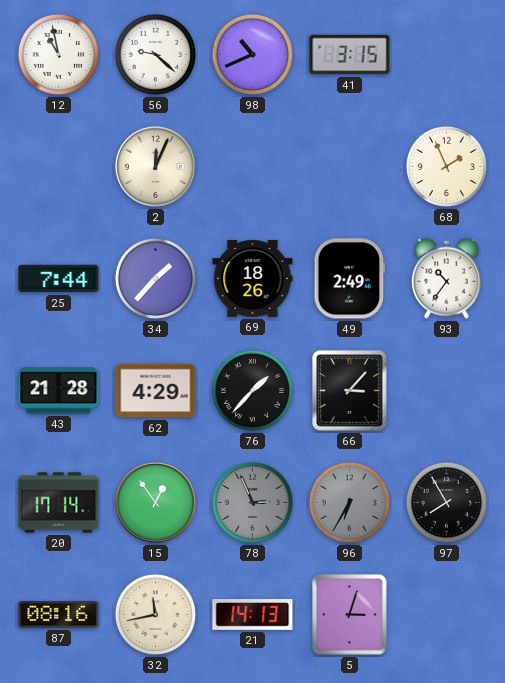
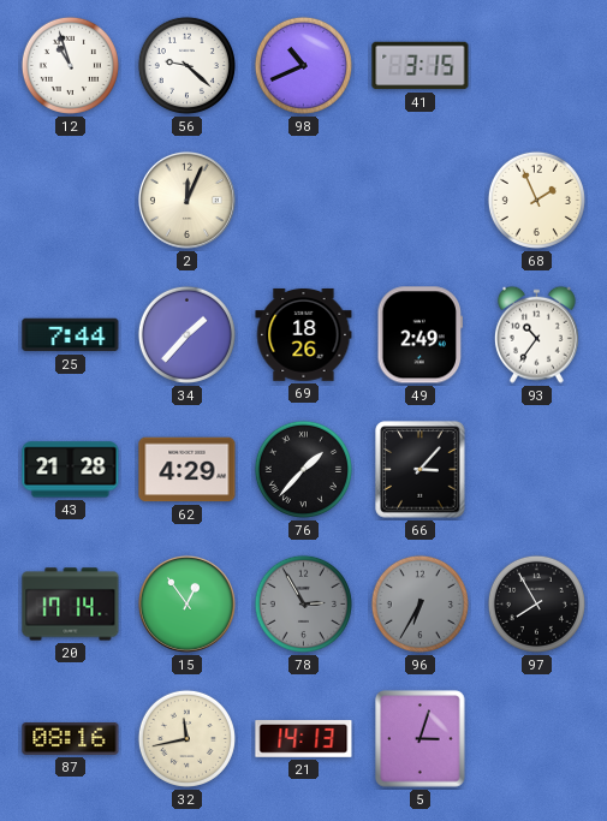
12: 10:58 -> 10:57
78: 2:56 -> 2:55
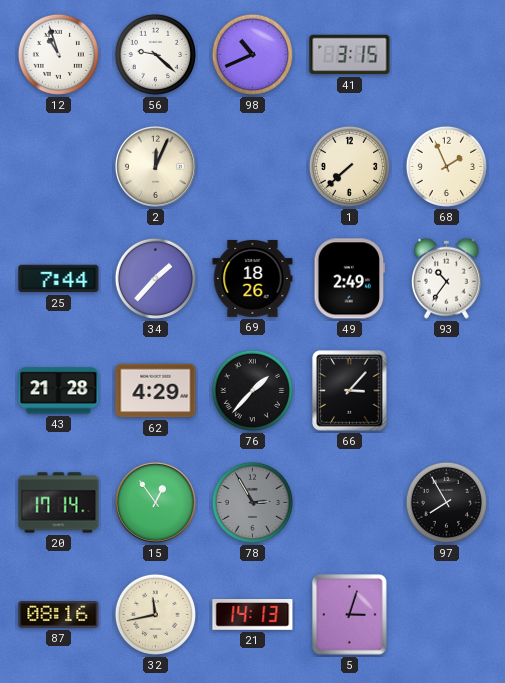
1: none -> 7:38
96: 6:35 -> none
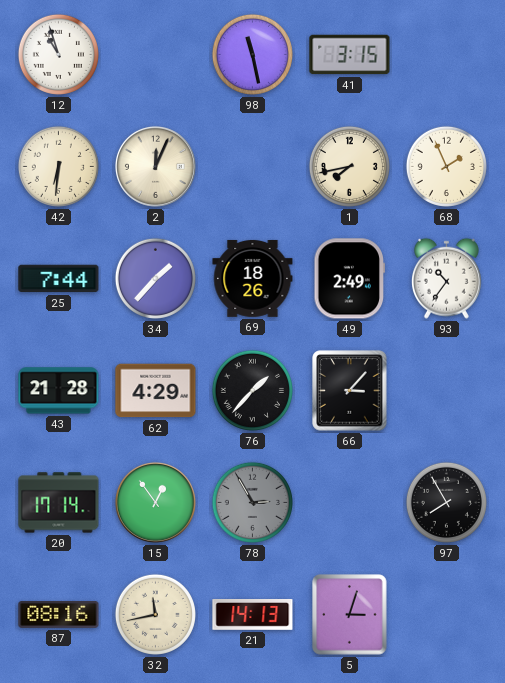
56: 9:22 -> none
98: 10:41 -> 11:28
42: none -> 6:31
1: 7:38 -> 7:43
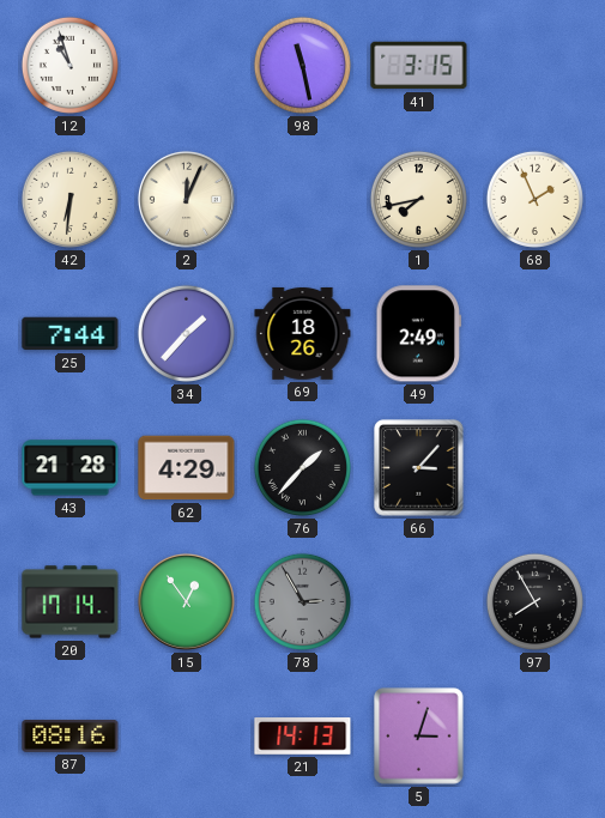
93: 10:36 -> none
32: 11:43 -> none
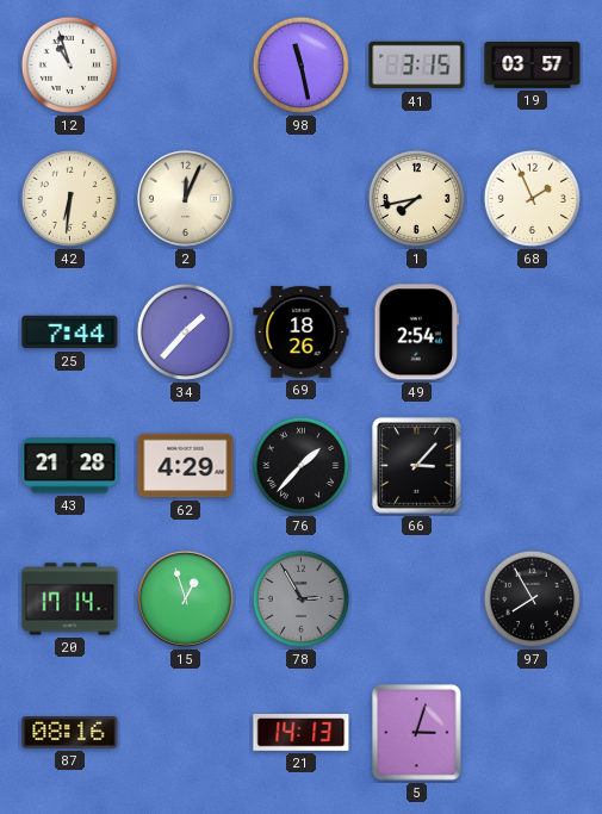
19: none -> 03:57
49: 2:49 -> 2:54
15: 12:54 -> 12:57
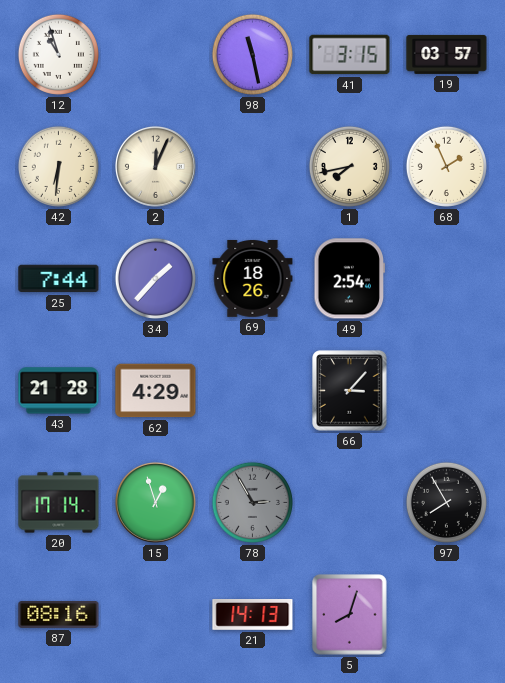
76: 1:37 -> none
5: 3:03 -> 8:03
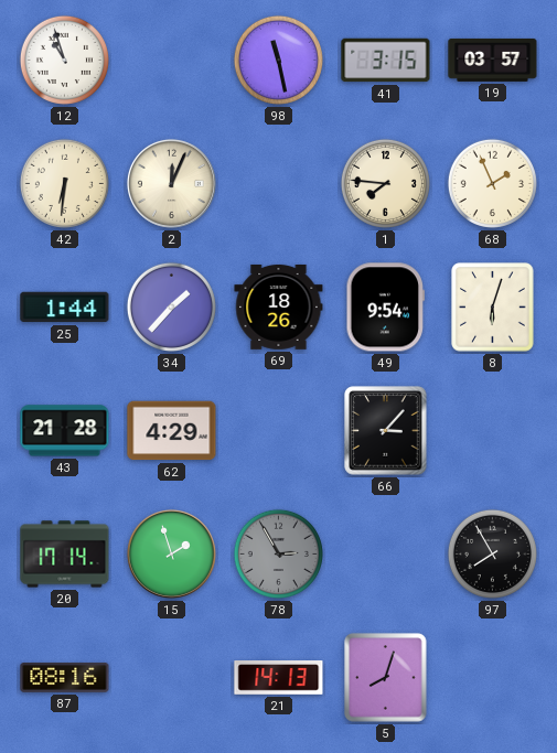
1: 7:43 -> 7:46
25: 7:44 -> 1:44
49: 2:54 -> 9:54
8: none -> 6:03
15: 12:57 -> 1:57
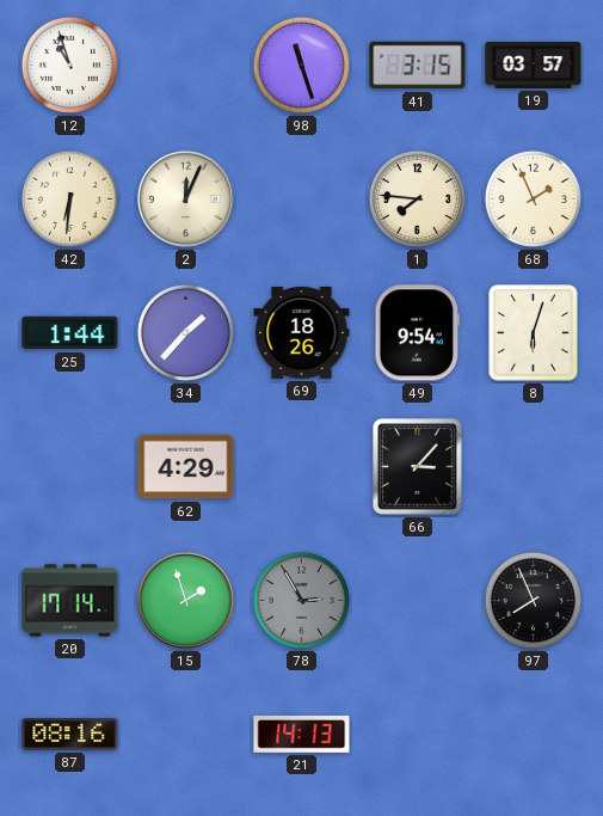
98: 11:28 -> 11:27
43: 21:28 -> none
97: 7:55 -> 7:56
5: 8:03 -> none
